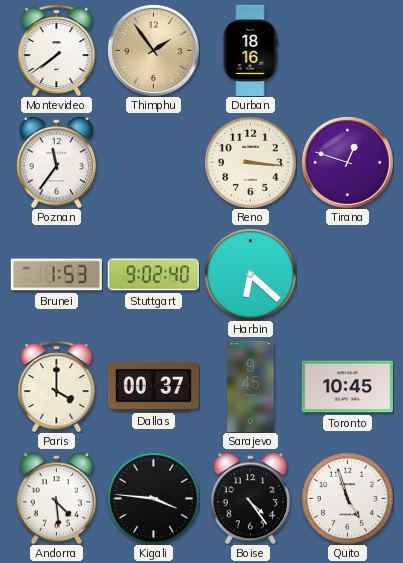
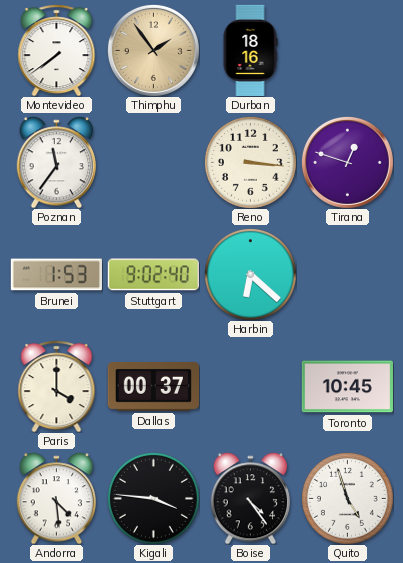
Sarajevo: 9:45 -> none
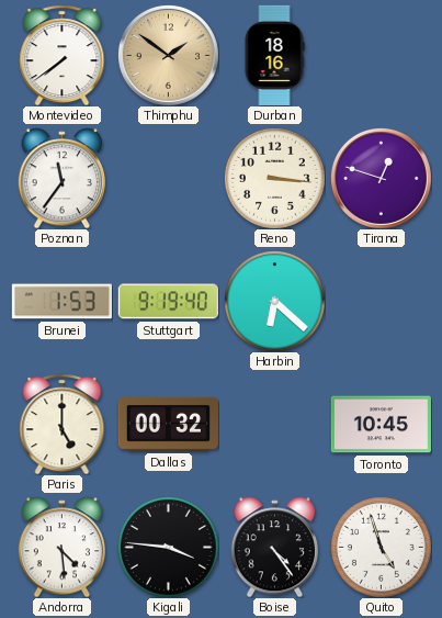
Thimphu: 1:54 -> 1:51
Stuttgart: 9:02 -> 9:19
Paris: 4:00 -> 5:00
Dallas: 00:37 -> 00:32
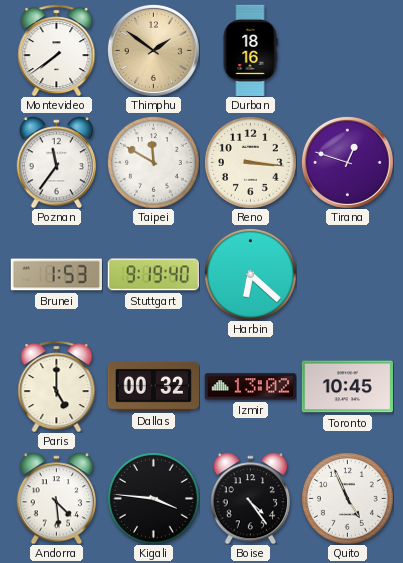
Taipei: none -> 11:50
Izmir: none -> 13:02
Quito: 4:57 -> 4:56
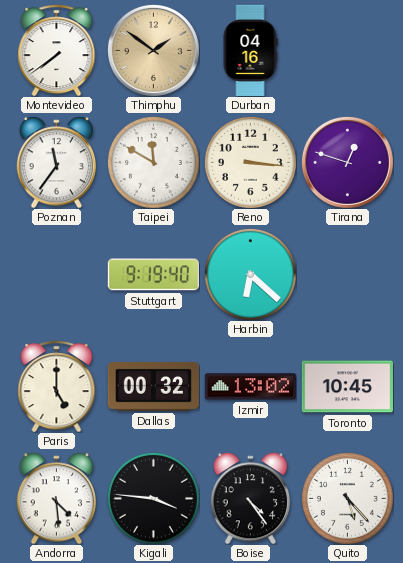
Durban: 18:16 -> 04:16
Brunei: 1:53 -> none
Quito: 4:56 -> 5:23
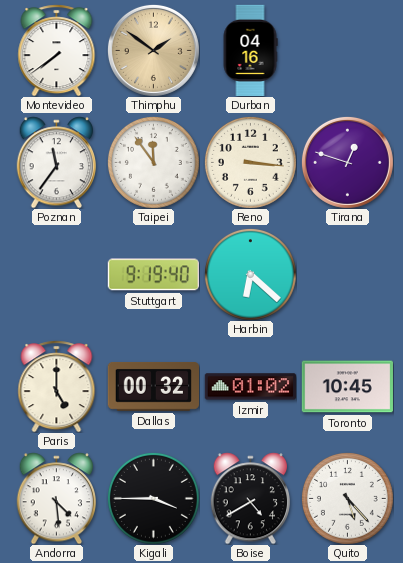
Taipei: 11:50 -> 11:54
Izmir: 13:02 -> 01:02
Kigali: 3:46 -> 3:45
Boise: 4:24 -> 4:40
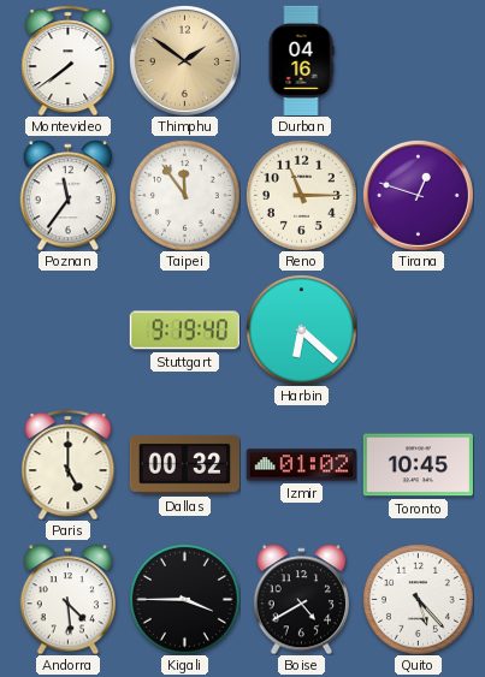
Reno: 3:16 -> 11:15
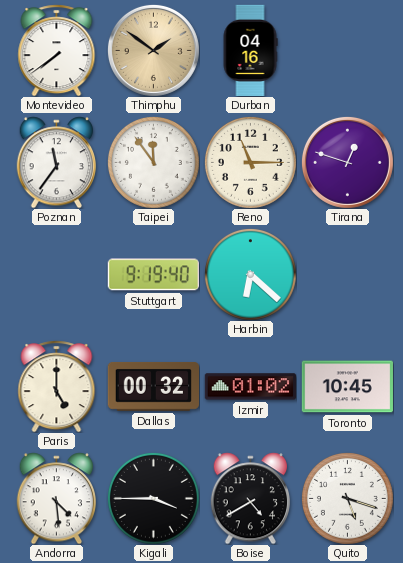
Quito: 5:23 -> 5:18
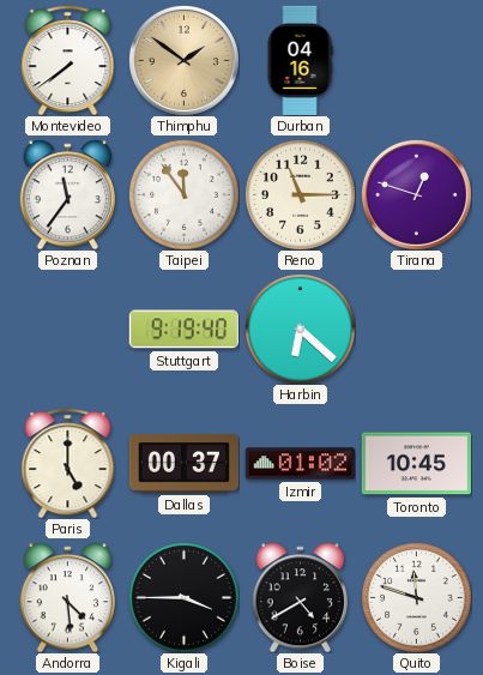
Dallas: 00:32 -> 00:37
Quito: 5:18 -> 11:48
